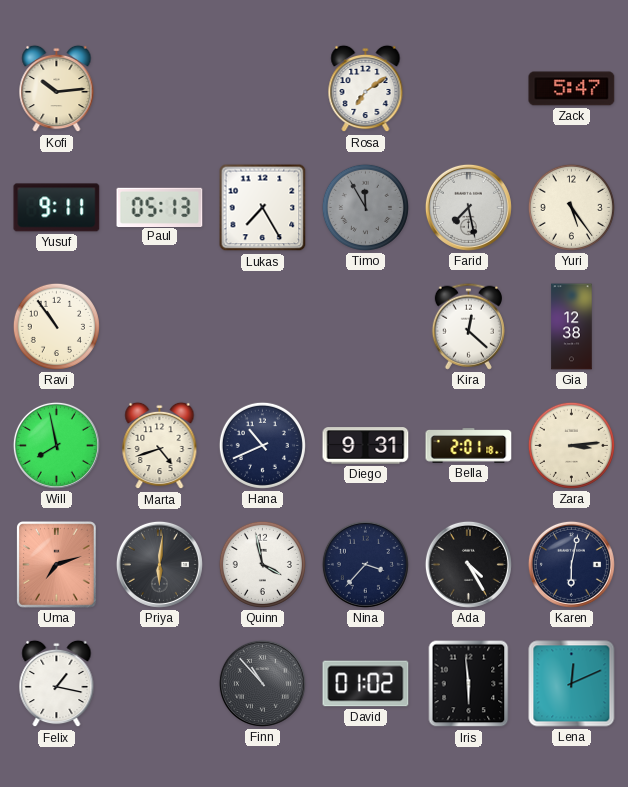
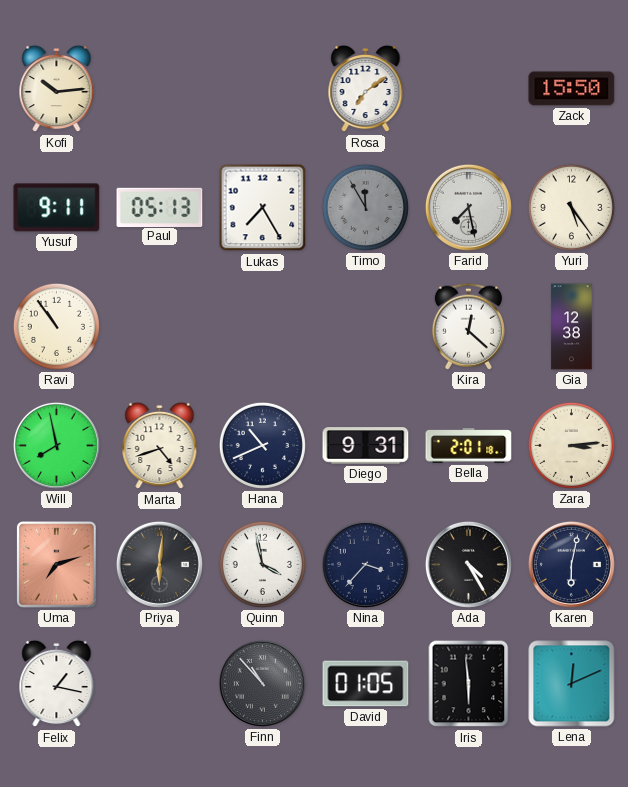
Zack: 5:47 -> 15:50
David: 01:02 -> 01:05
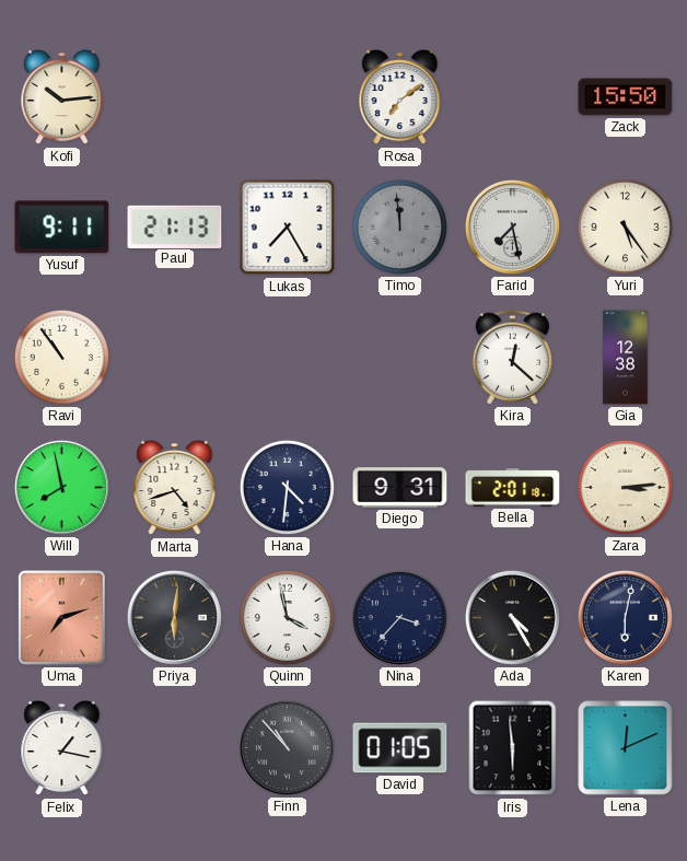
Paul: 05:13 -> 21:13
Timo: 11:55 -> 11:59
Hana: 10:41 -> 4:31
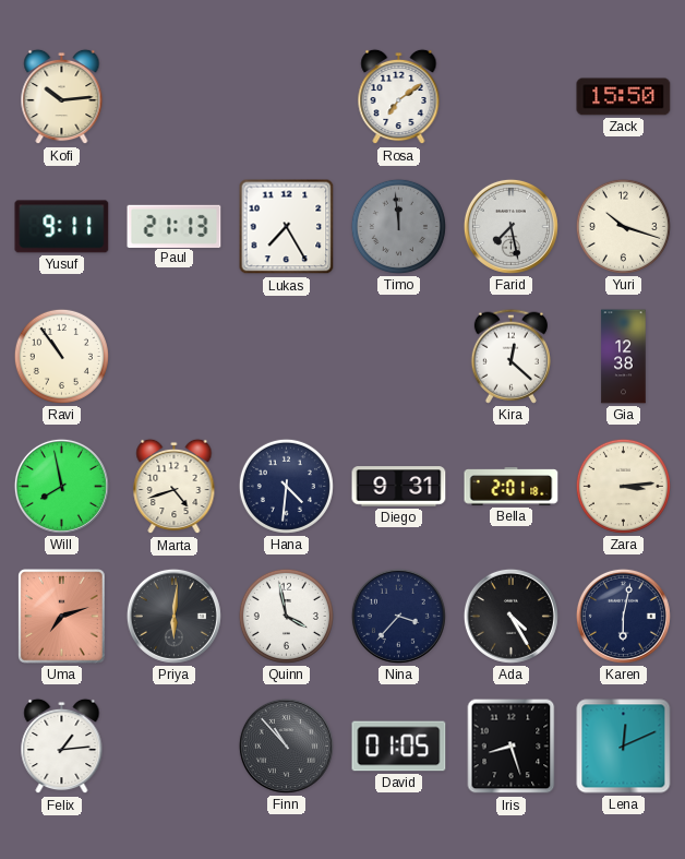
Yuri: 5:24 -> 10:18
Felix: 1:17 -> 1:14
Iris: 5:59 -> 8:27
